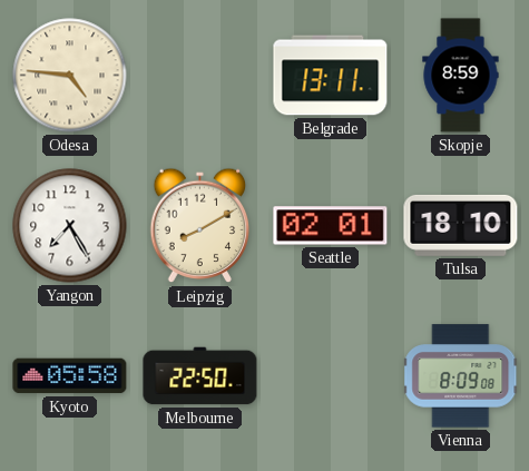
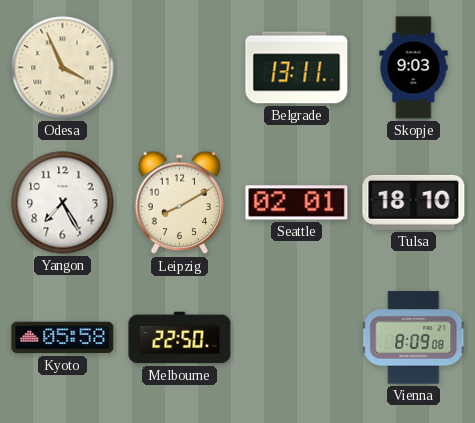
Odesa: 4:46 -> 3:56
Skopje: 8:59 -> 9:03
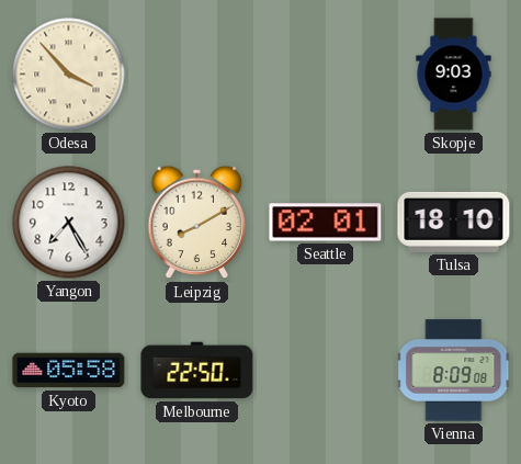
Odesa: 3:56 -> 3:53
Belgrade: 13:11 -> none
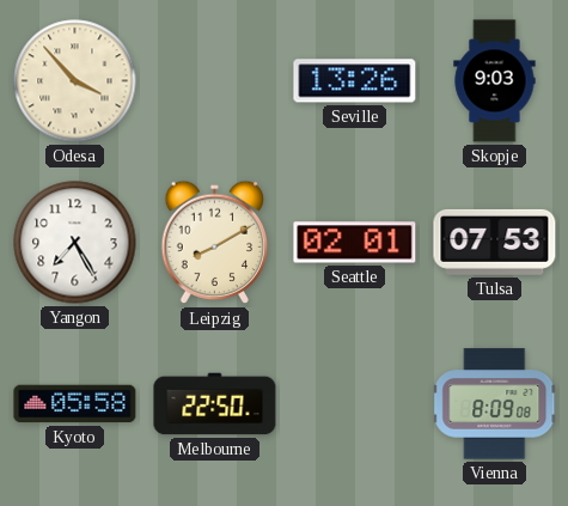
Seville: none -> 13:26
Tulsa: 18:10 -> 07:53
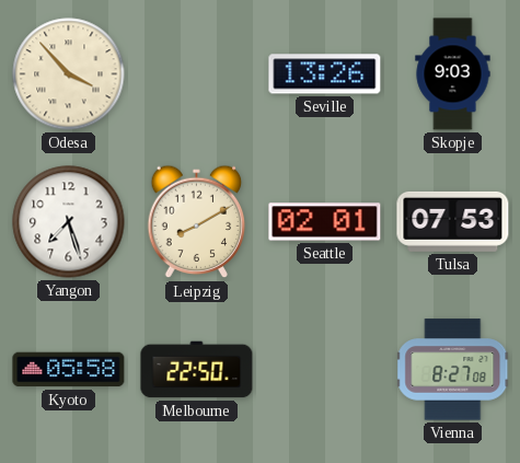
Yangon: 7:25 -> 7:27
Vienna: 8:09 -> 8:27
